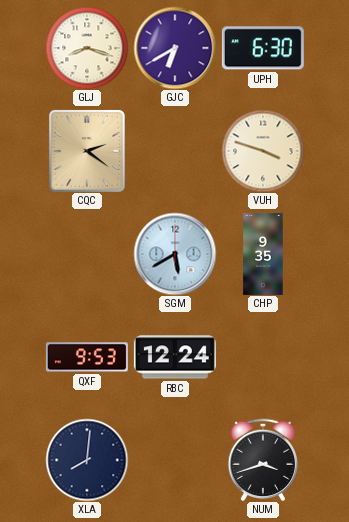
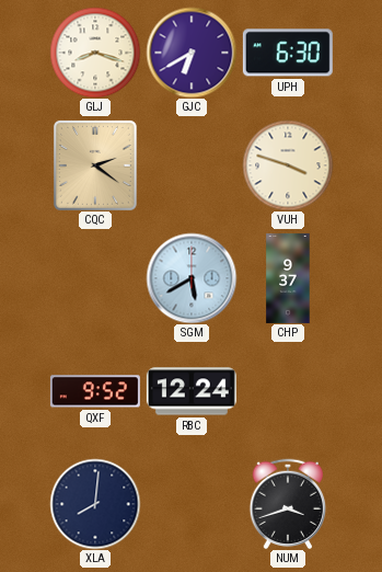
CHP: 9:35 -> 9:37
QXF: 9:53 -> 9:52
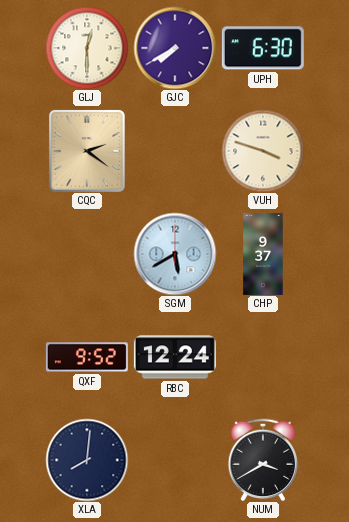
GLJ: 8:18 -> 12:30
GJC: 6:40 -> 7:40
NUM: 3:42 -> 3:40
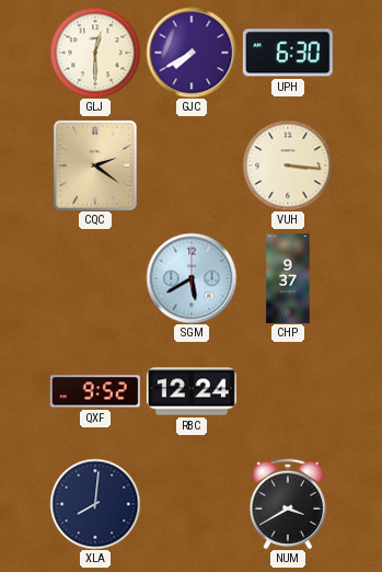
VUH: 3:48 -> 3:16
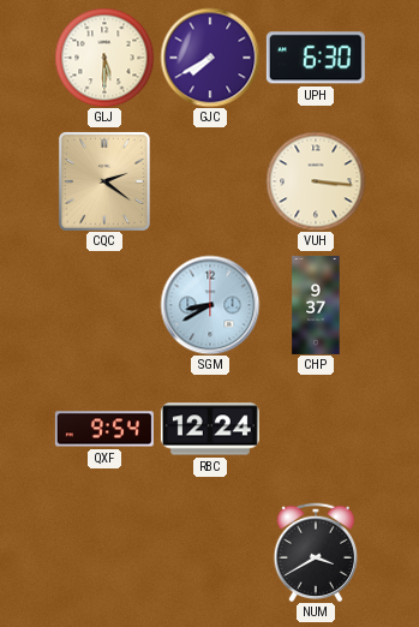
GLJ: 12:30 -> 5:30
SGM: 5:40 -> 8:40
QXF: 9:52 -> 9:54
XLA: 8:01 -> none
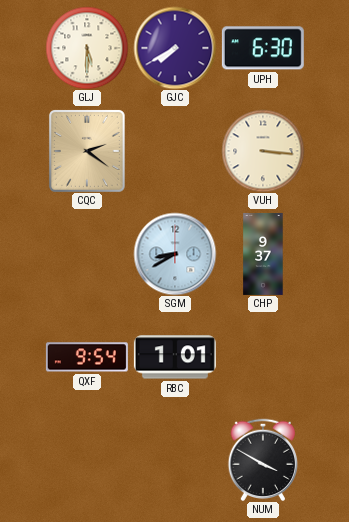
RBC: 12:24 -> 1:01
NUM: 3:40 -> 3:50
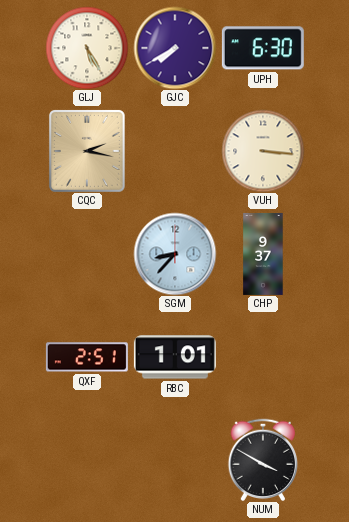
GLJ: 5:30 -> 5:25
CQC: 2:21 -> 2:17
SGM: 8:40 -> 8:37
QXF: 9:54 -> 2:51
